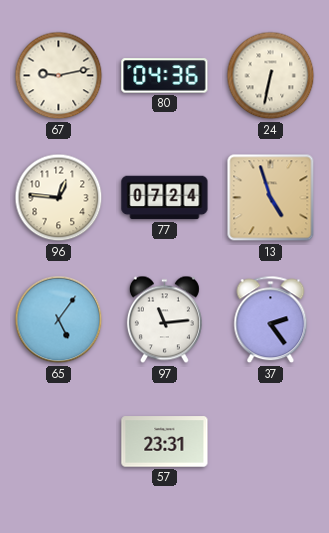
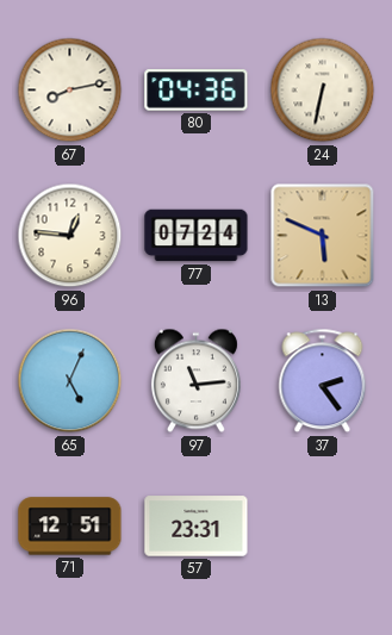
67: 9:13 -> 8:13
13: 4:57 -> 5:49
65: 5:06 -> 5:04
71: none -> 12:51
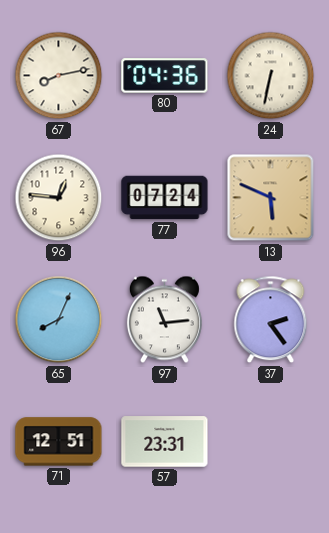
65: 5:04 -> 8:04
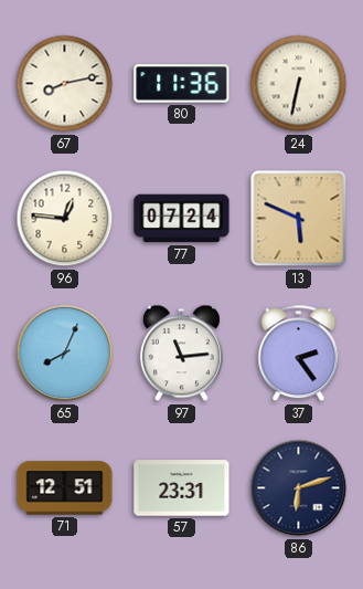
80: 04:36 -> 11:36
86: none -> 6:12
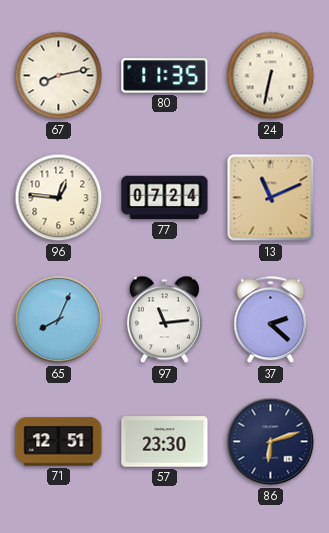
80: 11:36 -> 11:35
13: 5:49 -> 11:11
37: 2:24 -> 2:22
57: 23:31 -> 23:30
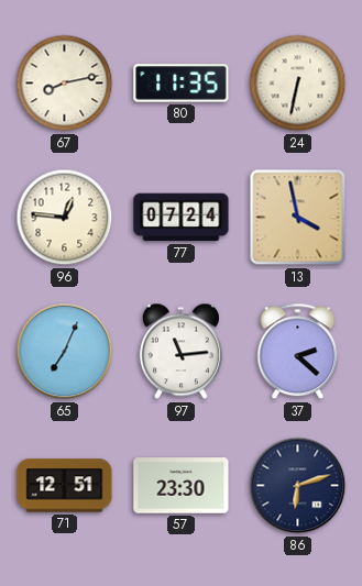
13: 11:11 -> 3:58
65: 8:04 -> 7:04
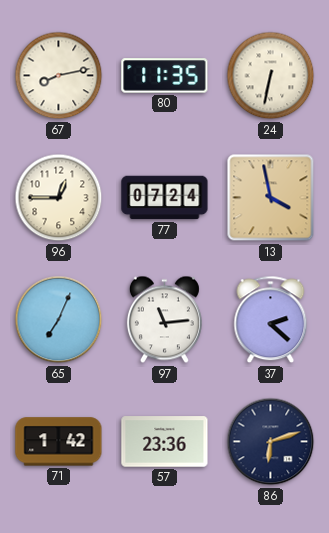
96: 12:46 -> 12:45
71: 12:51 -> 1:42
57: 23:30 -> 23:36
